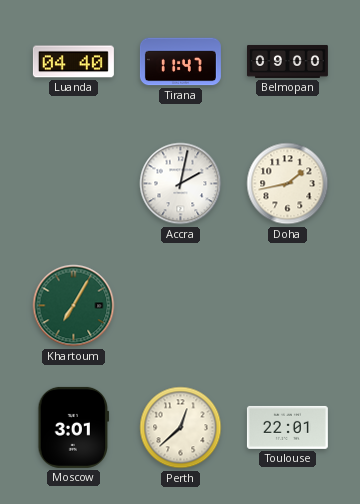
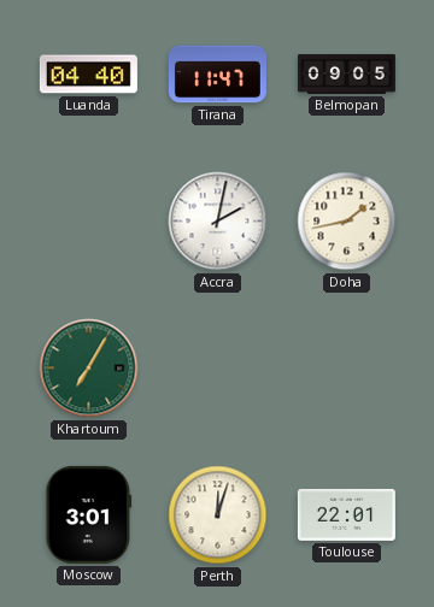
Belmopan: 09:00 -> 09:05
Perth: 12:38 -> 12:03
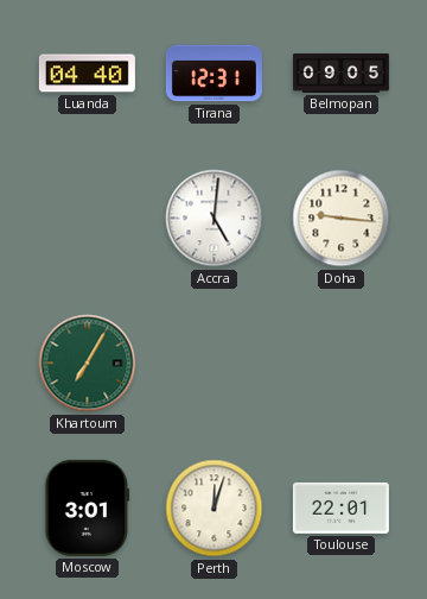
Tirana: 11:47 -> 12:31
Accra: 2:02 -> 5:01
Doha: 1:43 -> 9:16
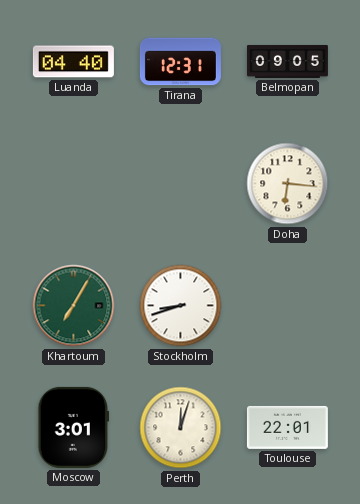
Accra: 5:01 -> none
Doha: 9:16 -> 6:16
Stockholm: none -> 8:42
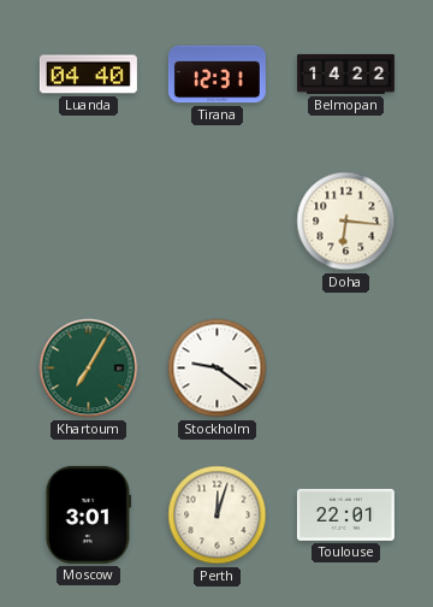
Belmopan: 09:05 -> 14:22
Stockholm: 8:42 -> 9:21
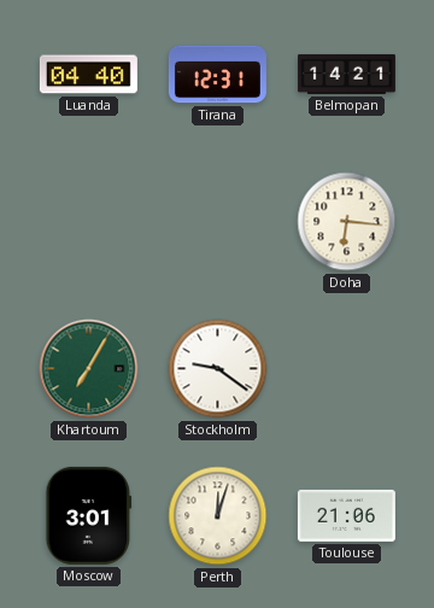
Belmopan: 14:22 -> 14:21
Toulouse: 22:01 -> 21:06
